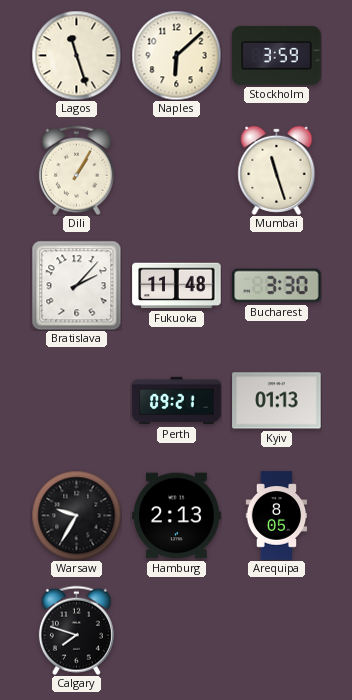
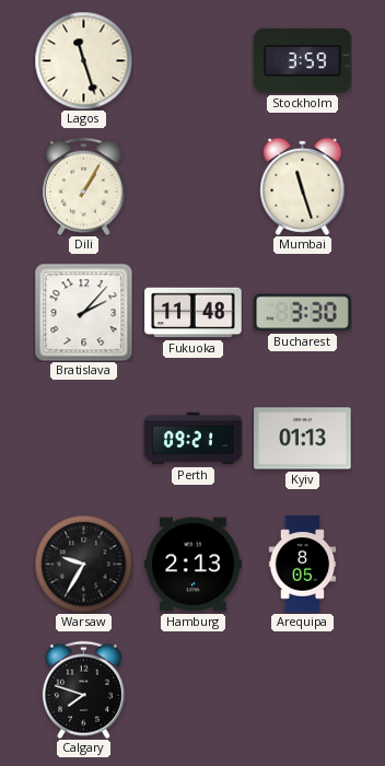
Naples: 6:08 -> none
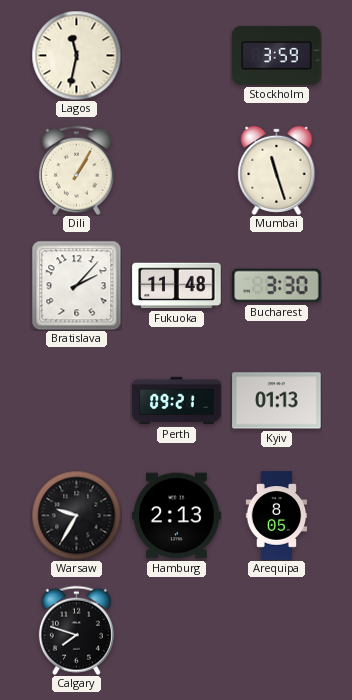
Lagos: 11:27 -> 11:32
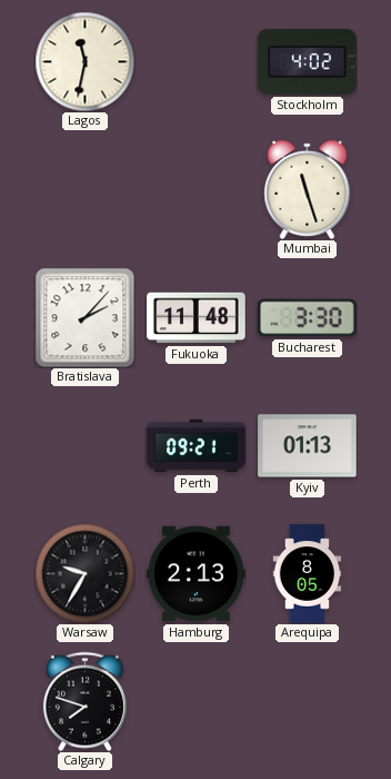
Stockholm: 3:59 -> 4:02
Dili: 1:05 -> none
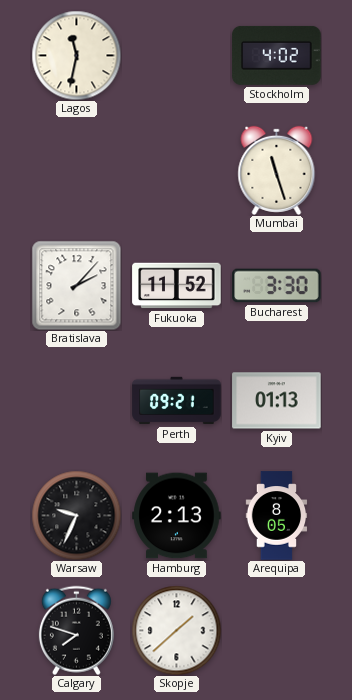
Fukuoka: 11:48 -> 11:52
Warsaw: 9:35 -> 9:34
Skopje: none -> 1:38
